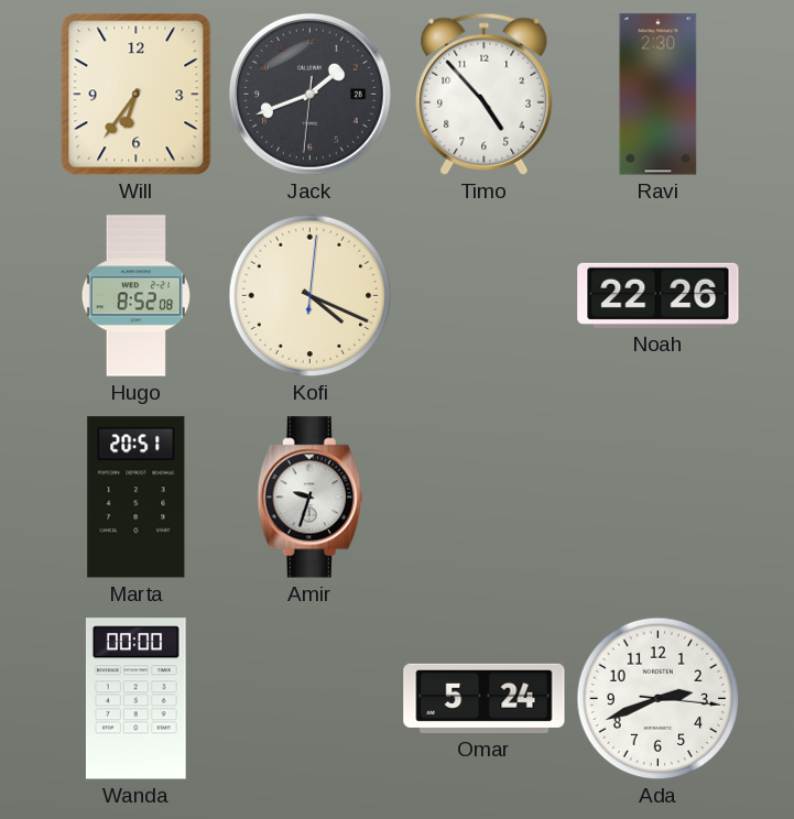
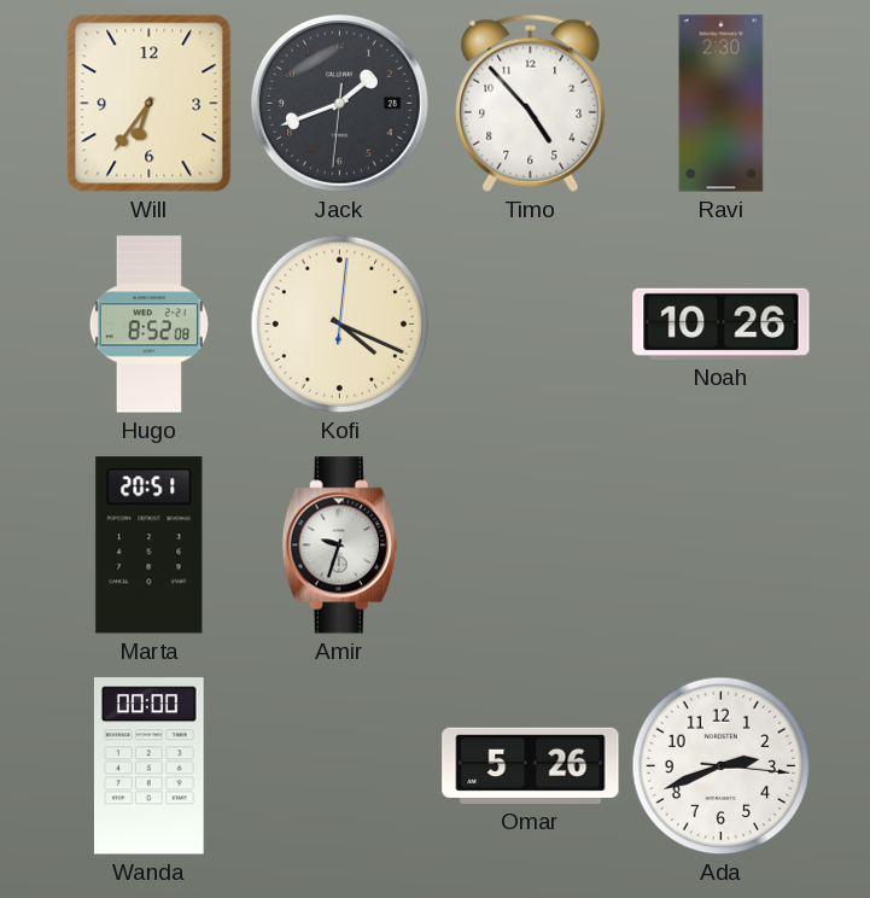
Noah: 22:26 -> 10:26
Omar: 5:24 -> 5:26
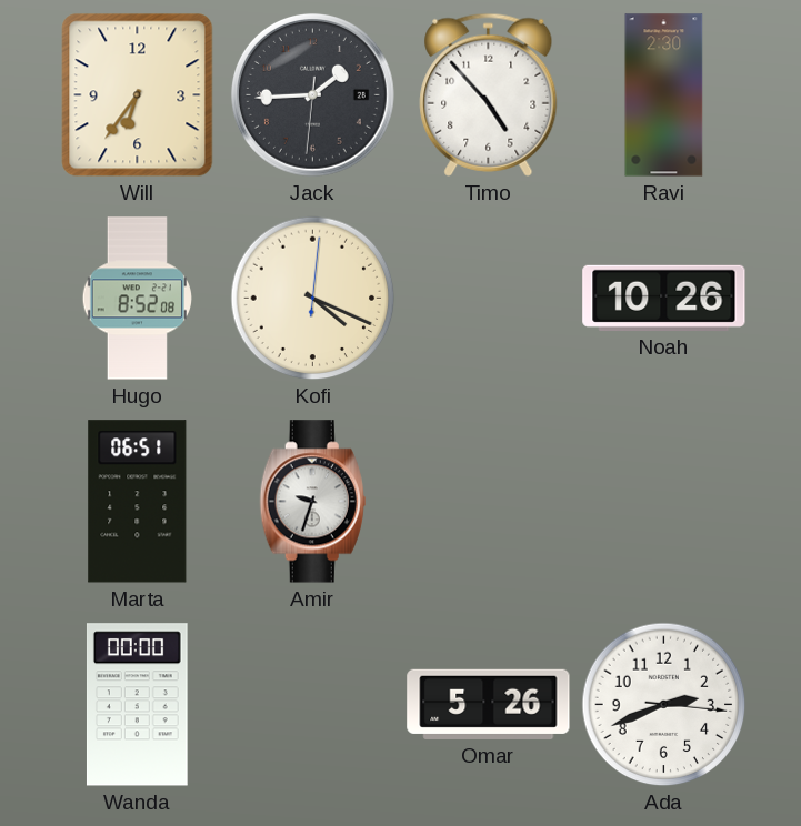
Jack: 1:41 -> 1:44
Marta: 20:51 -> 06:51
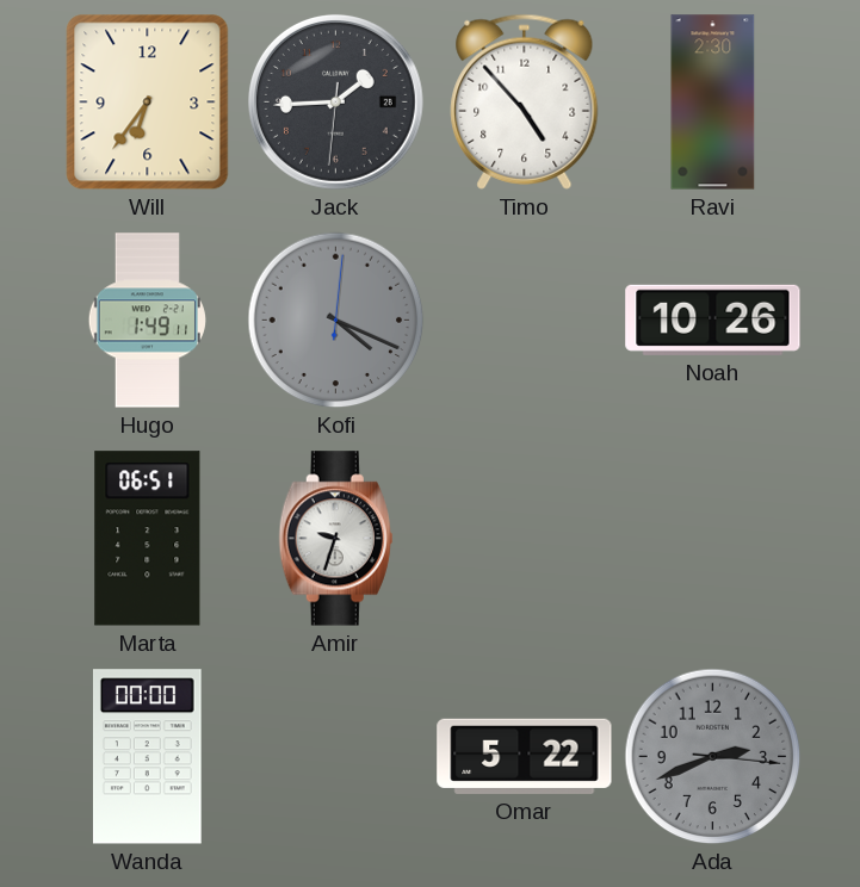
Hugo: 8:52 -> 1:49
Kofi dial: cream -> grey
Omar: 5:26 -> 5:22
Ada dial: white -> grey
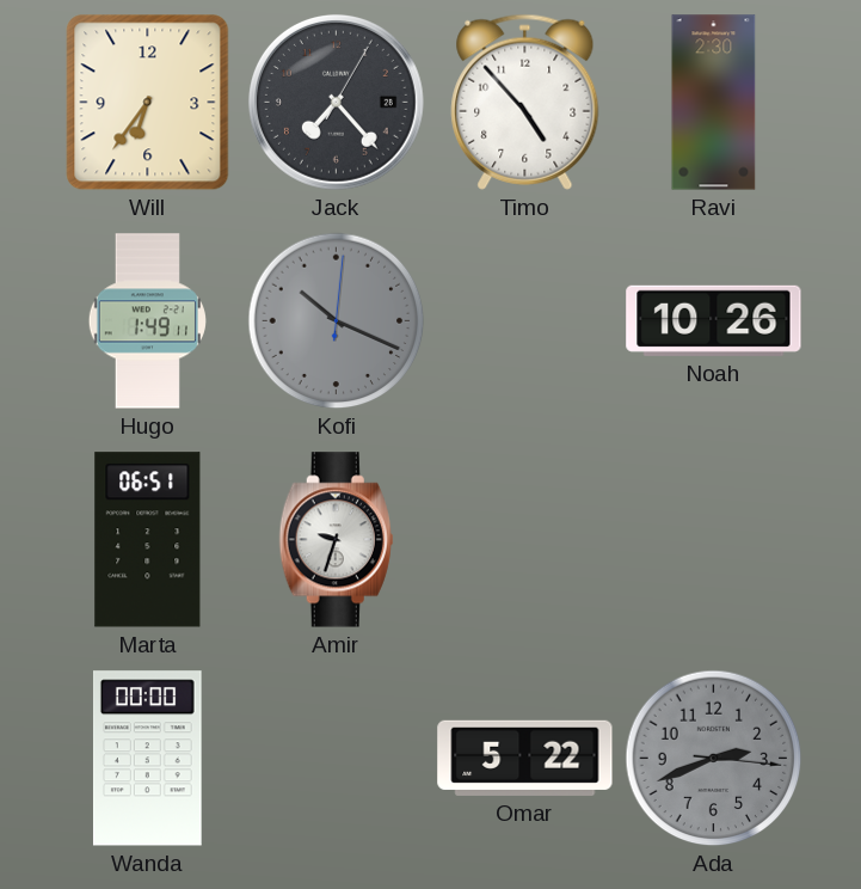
Jack: 1:44 -> 7:23
Kofi: 4:19 -> 10:19
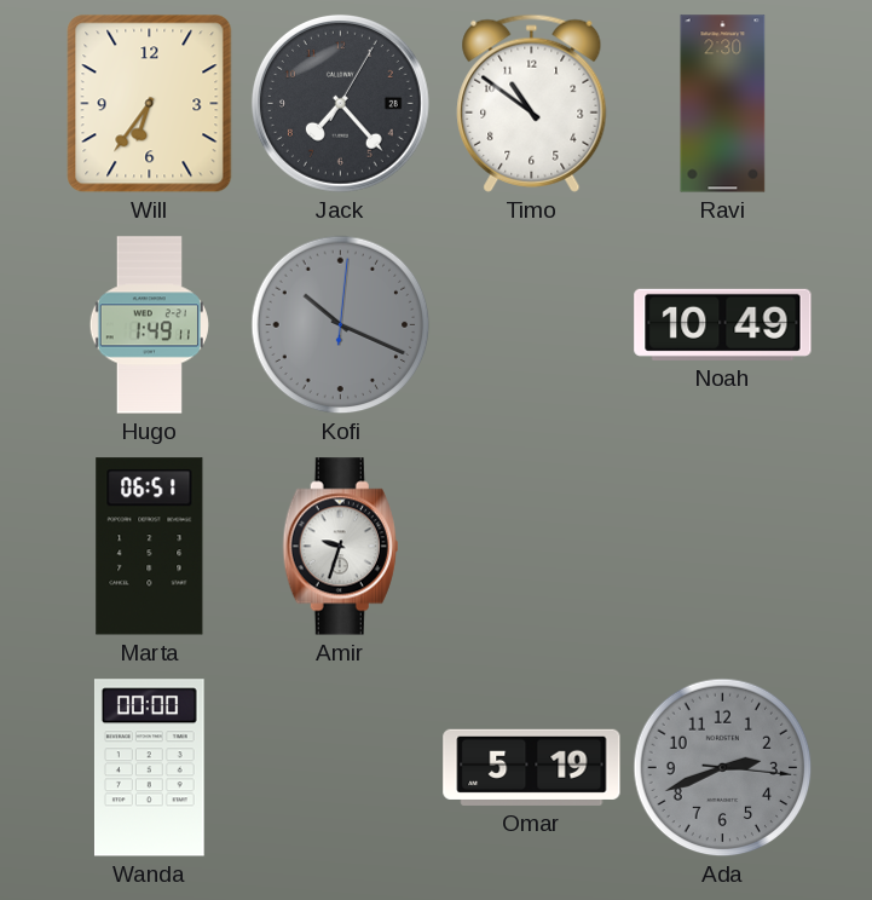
Timo: 4:53 -> 10:51
Noah: 10:26 -> 10:49
Omar: 5:22 -> 5:19
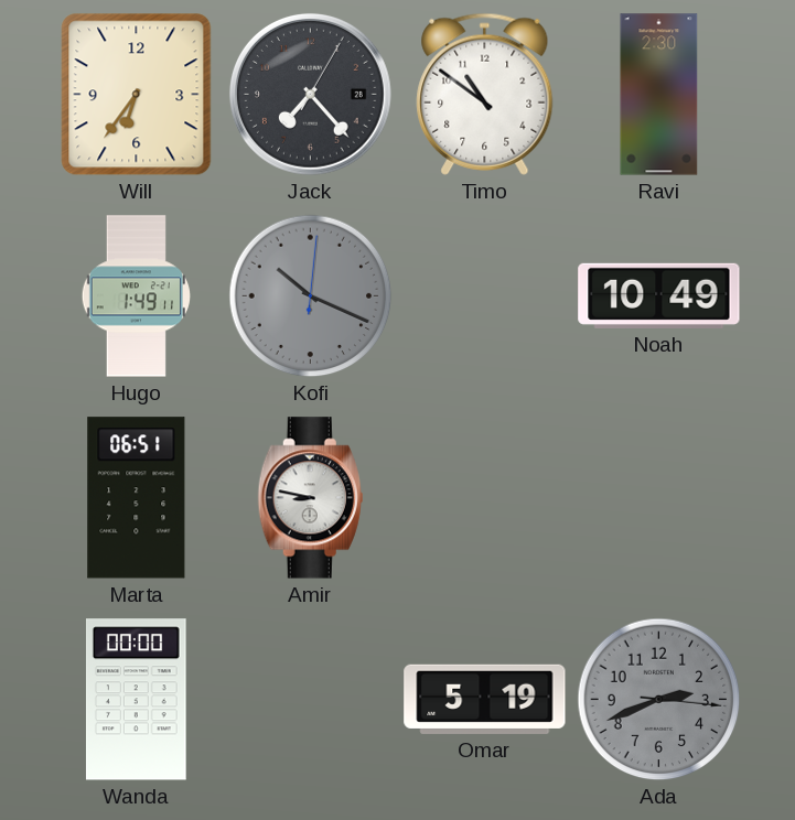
Amir: 9:33 -> 8:47
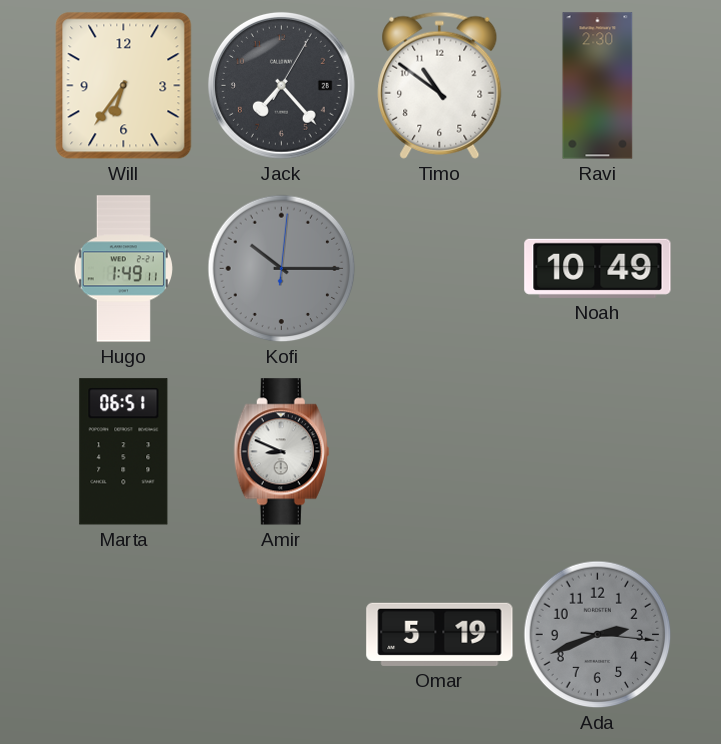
Kofi: 10:19 -> 10:15
Amir: 8:47 -> 8:49
Wanda: 00:00 -> none
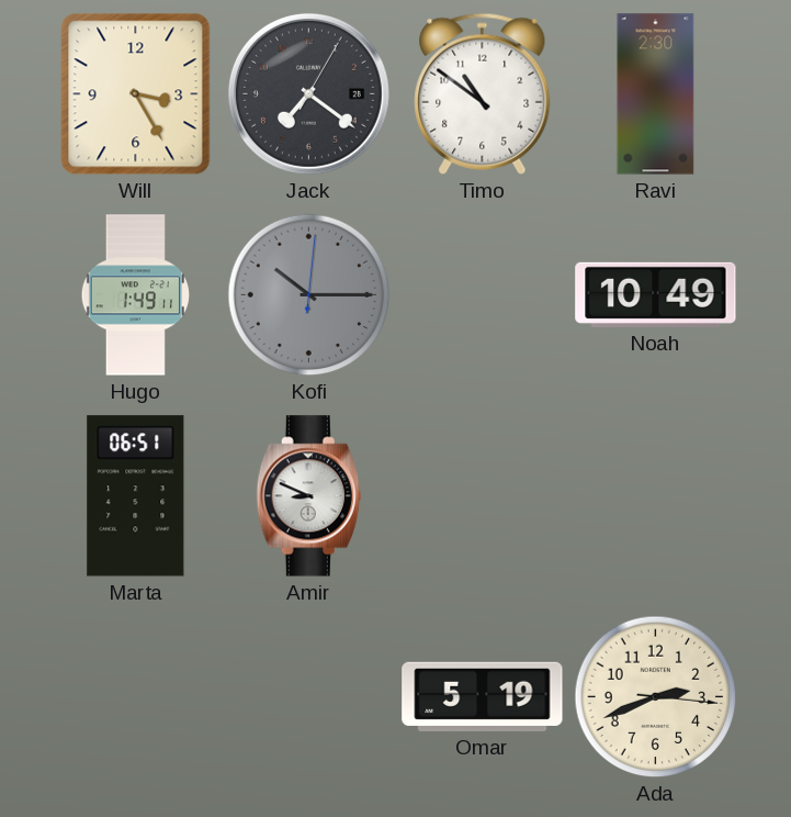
Will: 6:36 -> 3:25
Jack: 7:23 -> 7:21
Ada dial: grey -> cream
